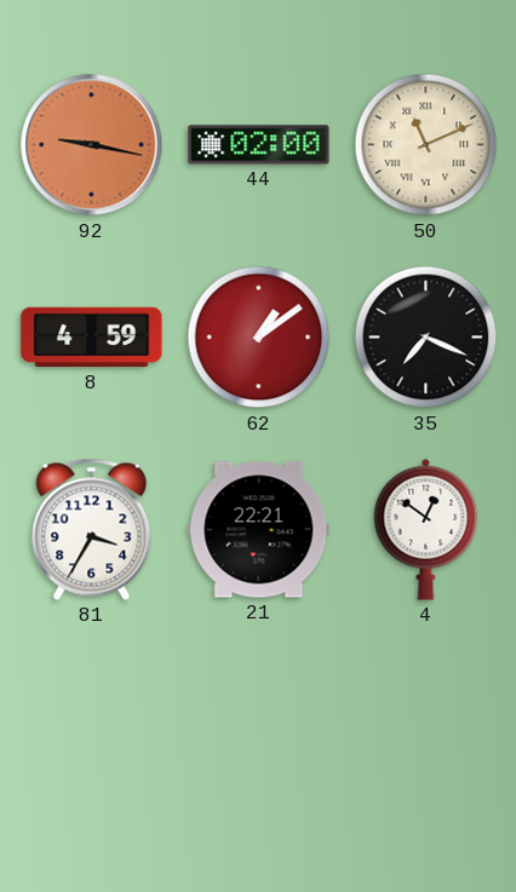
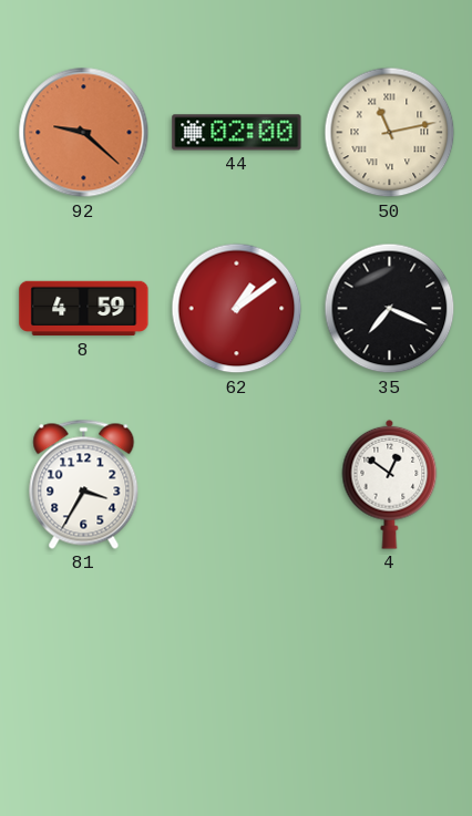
92: 9:17 -> 9:22
50: 11:11 -> 11:13
21: 22:21 -> none
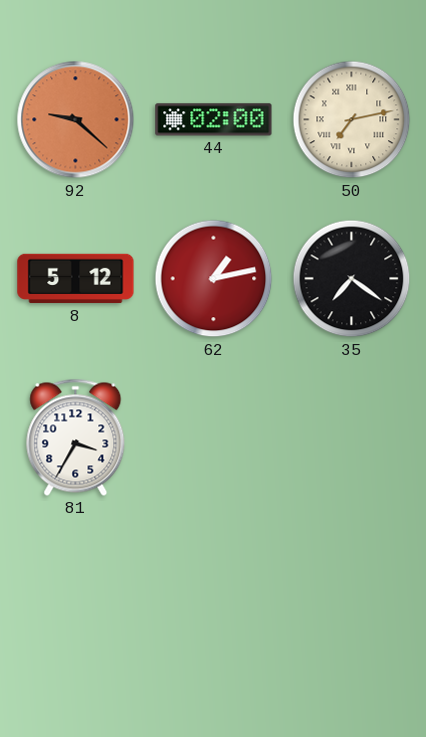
50: 11:13 -> 7:13
8: 4:59 -> 5:12
62: 1:09 -> 1:13
35: 7:19 -> 7:21
4: 12:51 -> none
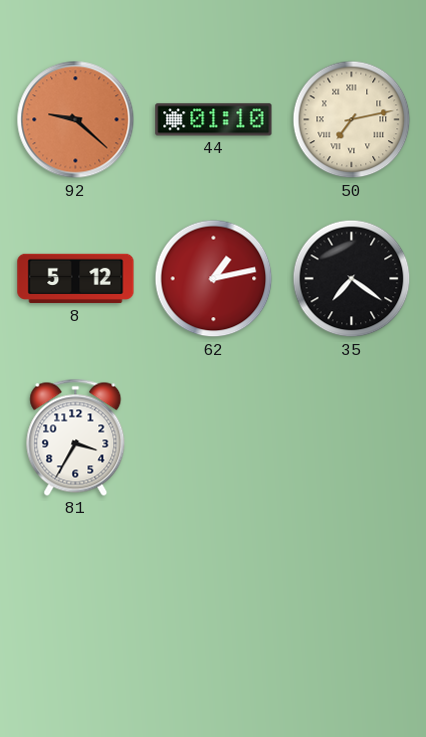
44: 02:00 -> 01:10
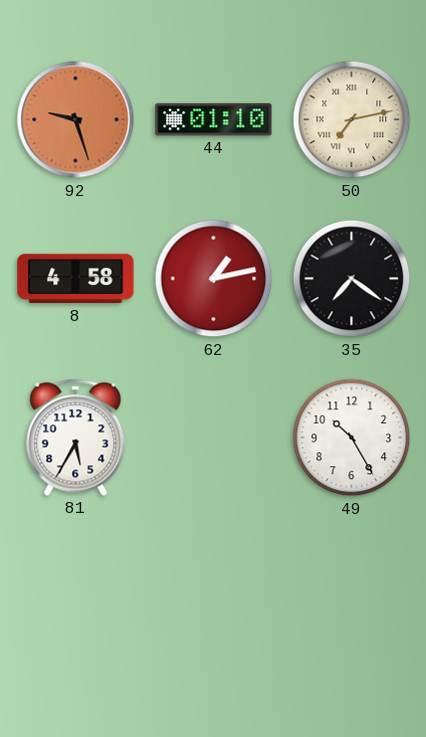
92: 9:22 -> 9:27
8: 5:12 -> 4:58
81: 3:35 -> 5:35
49: none -> 10:25
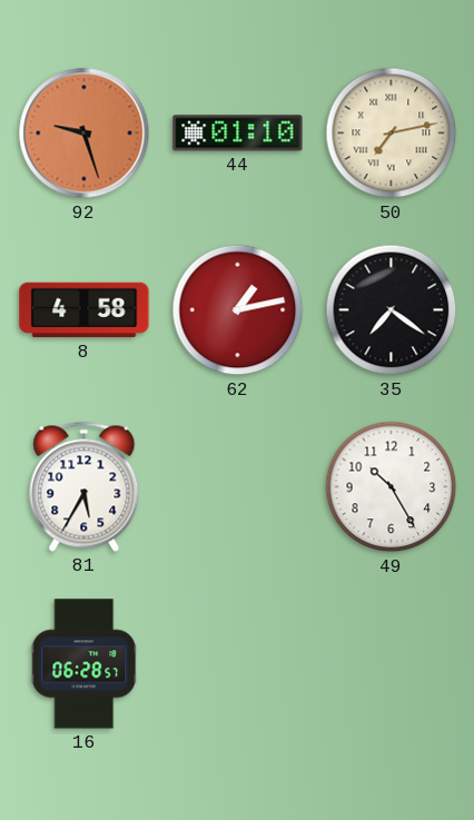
16: none -> 06:28
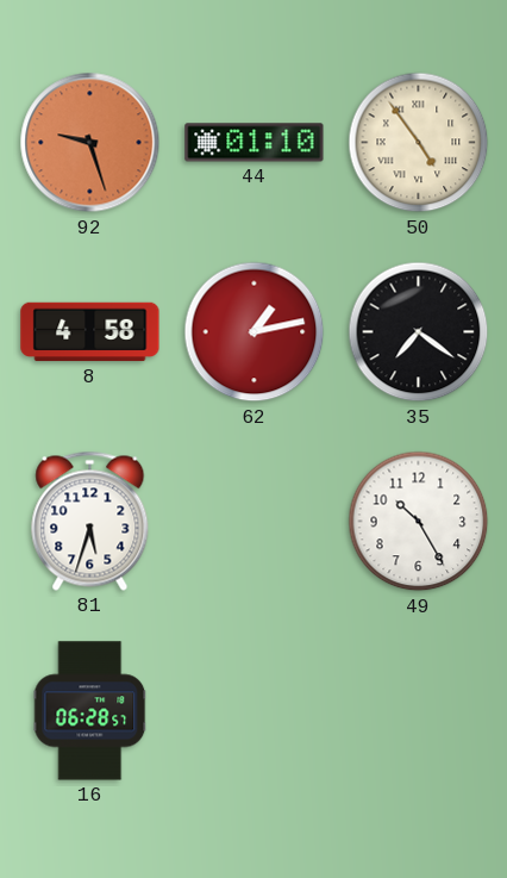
50: 7:13 -> 4:54
81: 5:35 -> 5:33
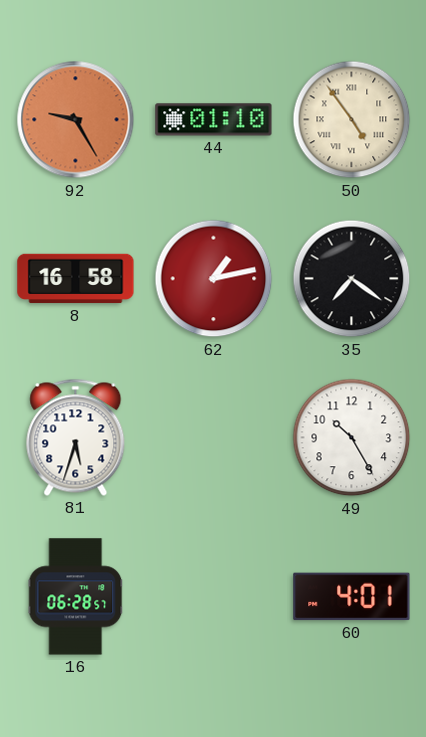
92: 9:27 -> 9:25
8: 4:58 -> 16:58
60: none -> 4:01
